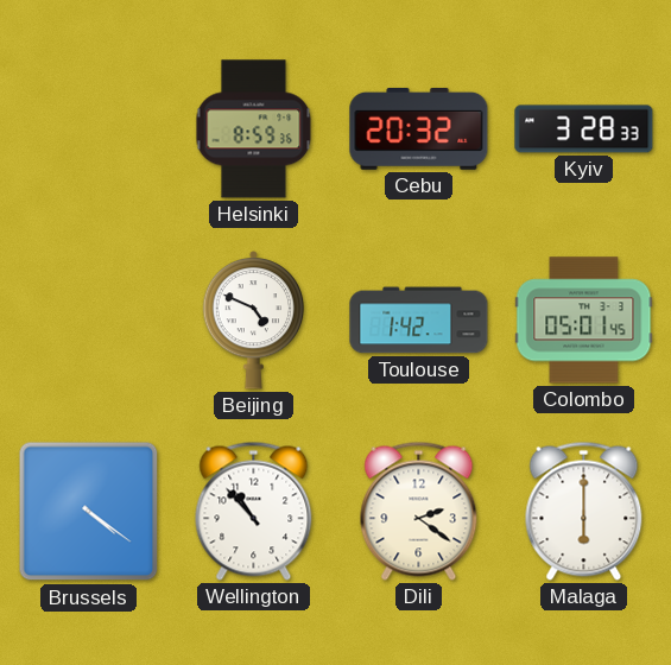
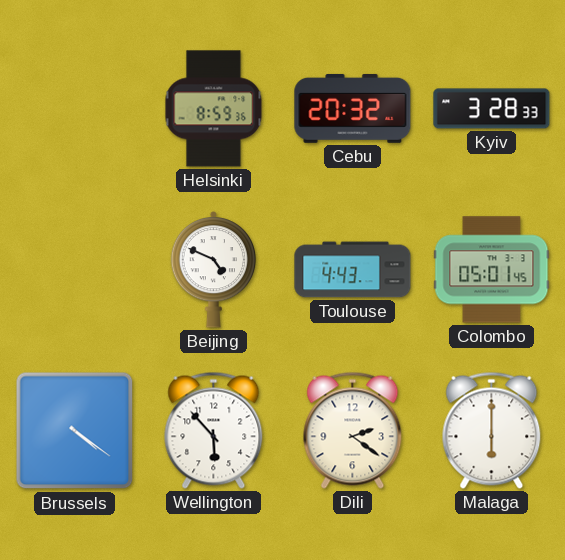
Toulouse: 1:42 -> 4:43
Wellington: 10:53 -> 5:53
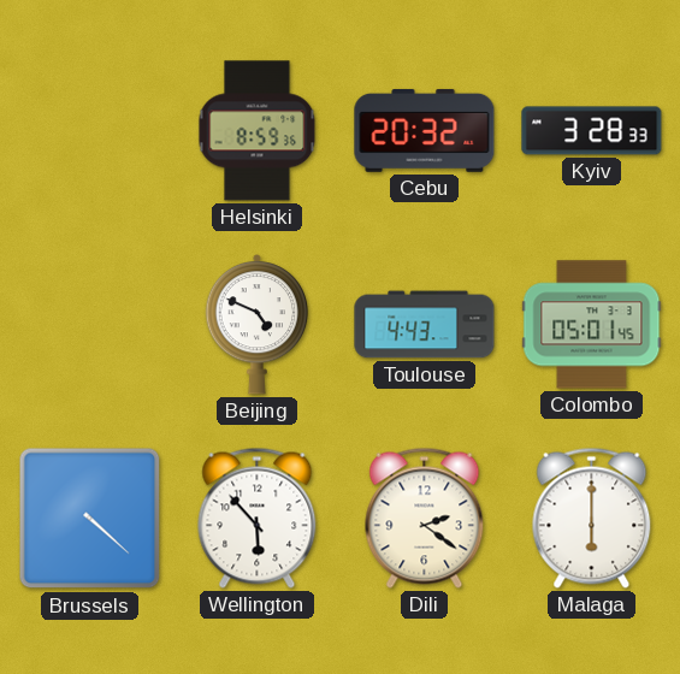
Brussels: 4:21 -> 4:22
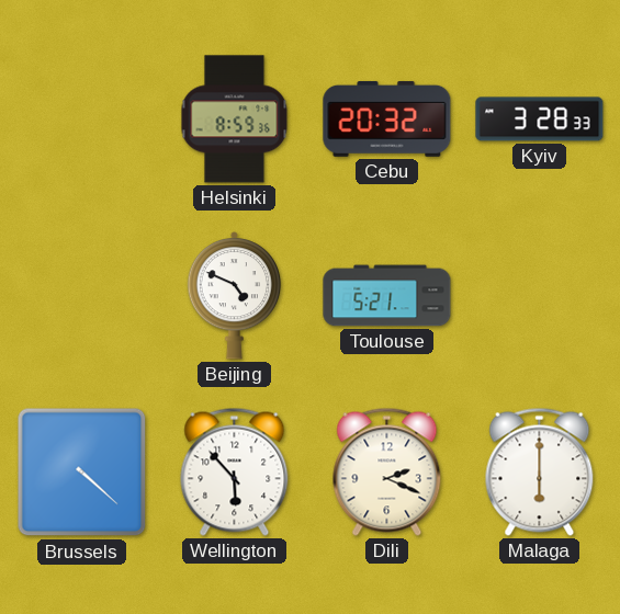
Toulouse: 4:43 -> 5:21
Colombo: 05:01 -> none
Dili: 2:21 -> 2:19
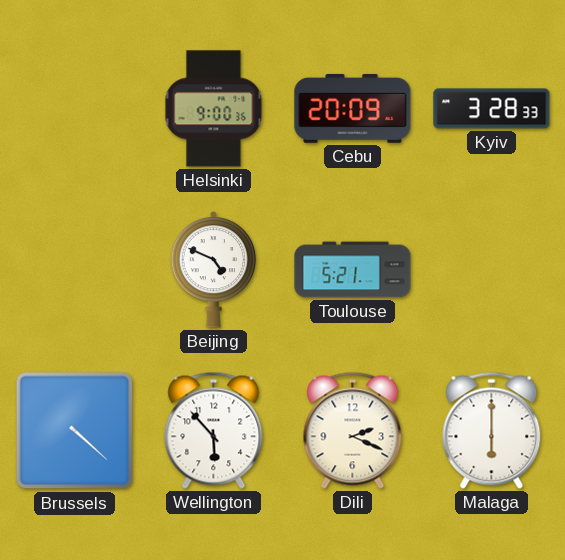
Helsinki: 8:59 -> 9:00
Cebu: 20:32 -> 20:09
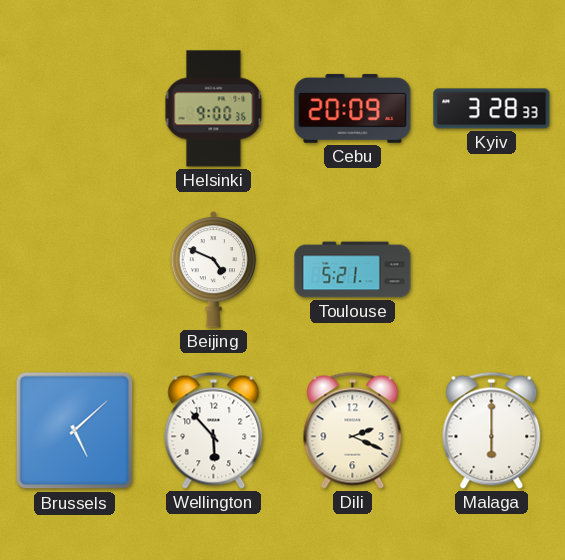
Brussels: 4:22 -> 5:08
